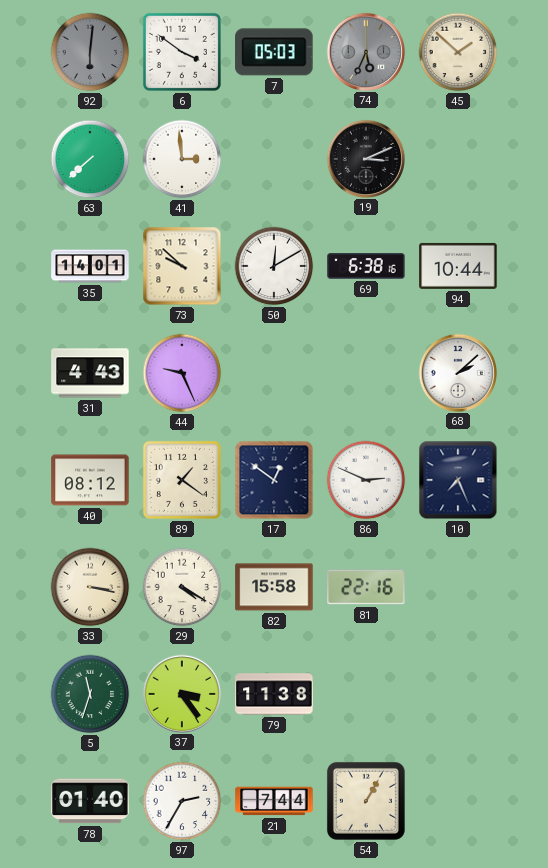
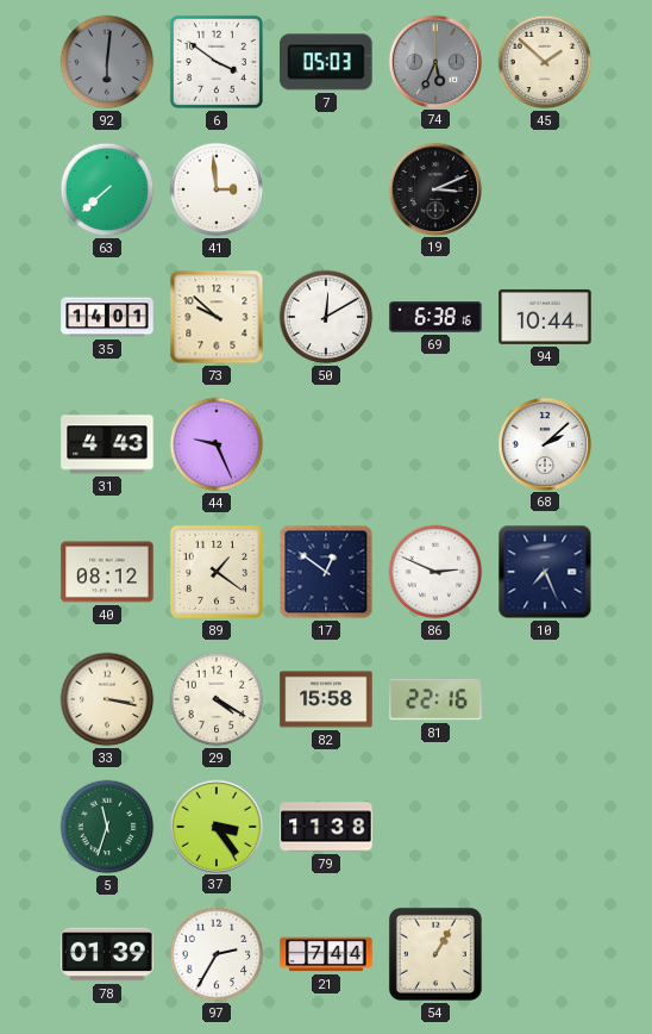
78: 01:40 -> 01:39
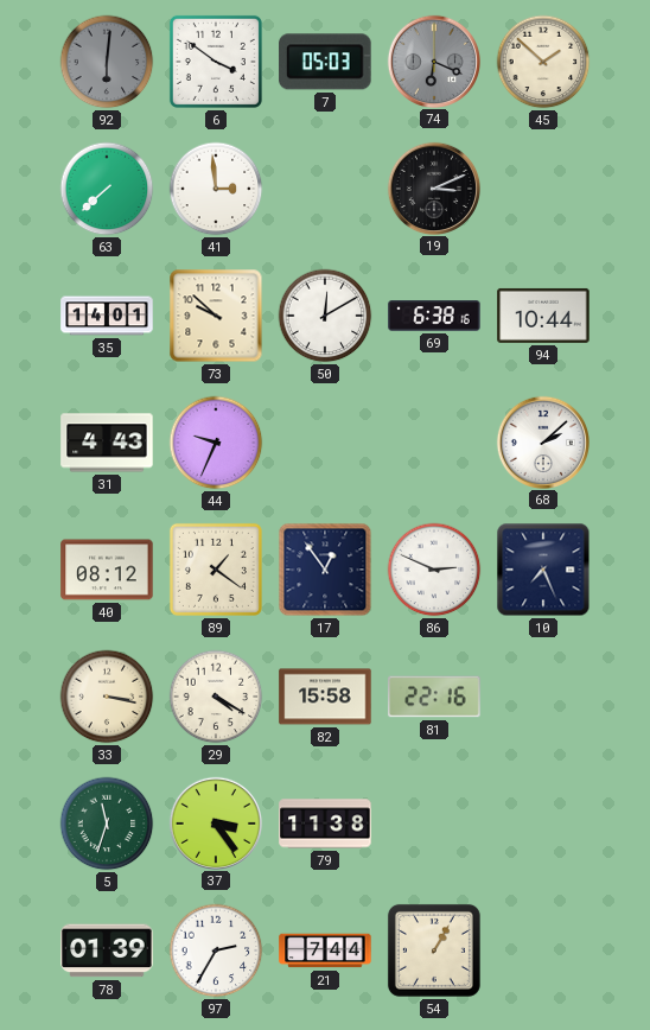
74: 5:34 -> 6:19
44: 9:26 -> 9:34
17: 12:51 -> 12:54
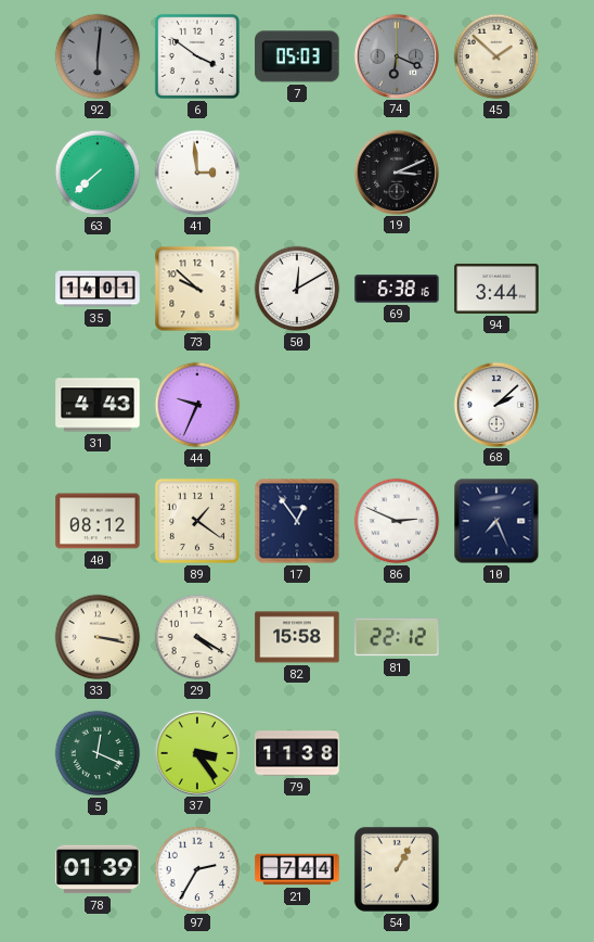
94: 10:44 -> 3:44
81: 22:16 -> 22:12
5: 11:33 -> 12:19
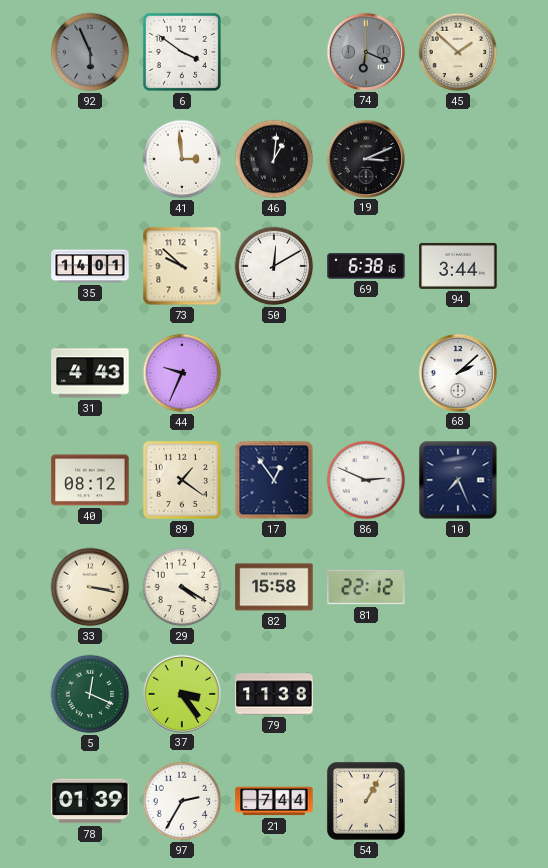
92: 6:01 -> 5:56
7: 05:03 -> none
63: 7:38 -> none
46: none -> 1:01
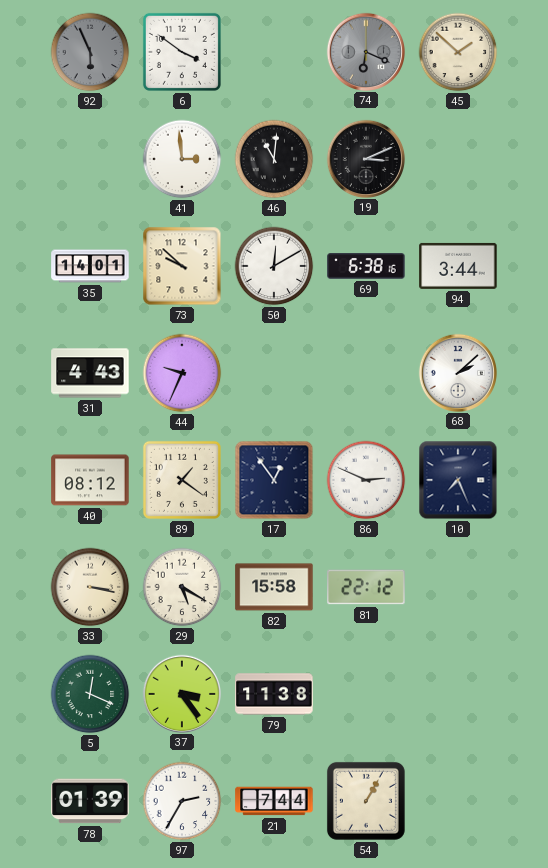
46: 1:01 -> 11:01
29: 4:20 -> 5:20
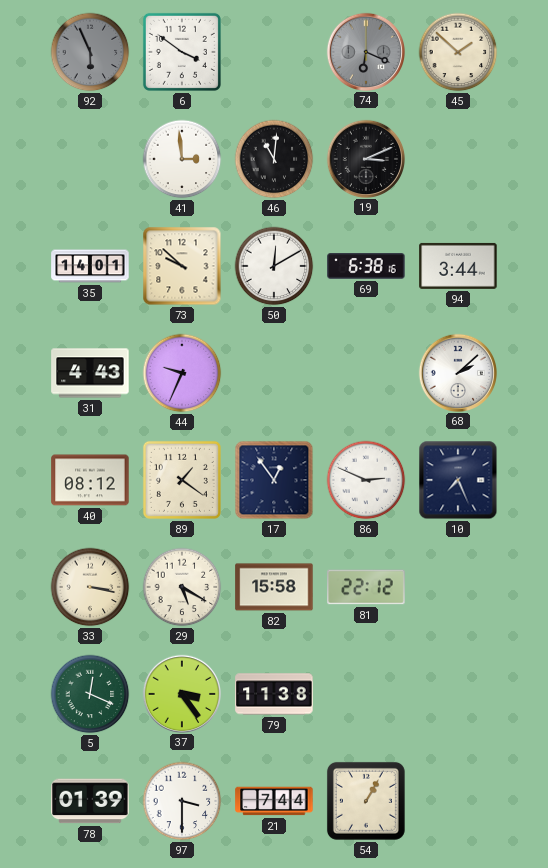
97: 2:35 -> 3:30
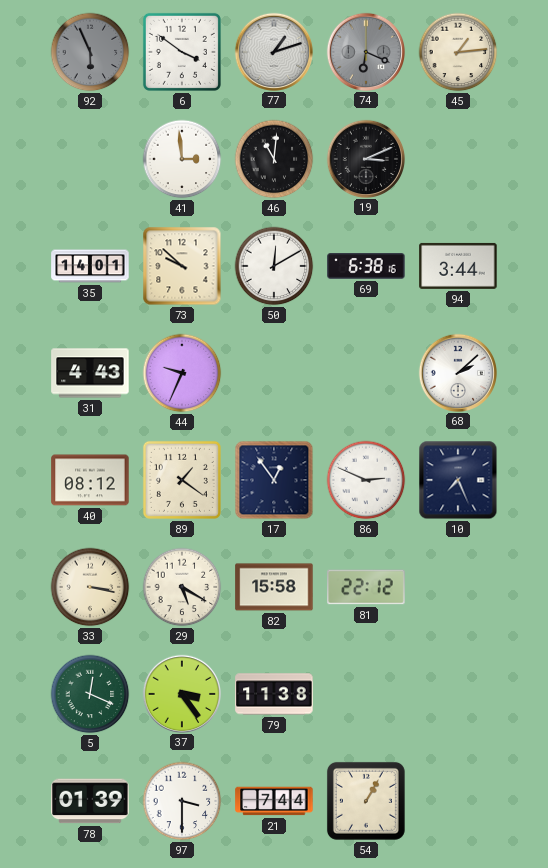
77: none -> 1:12
45: 1:52 -> 1:14
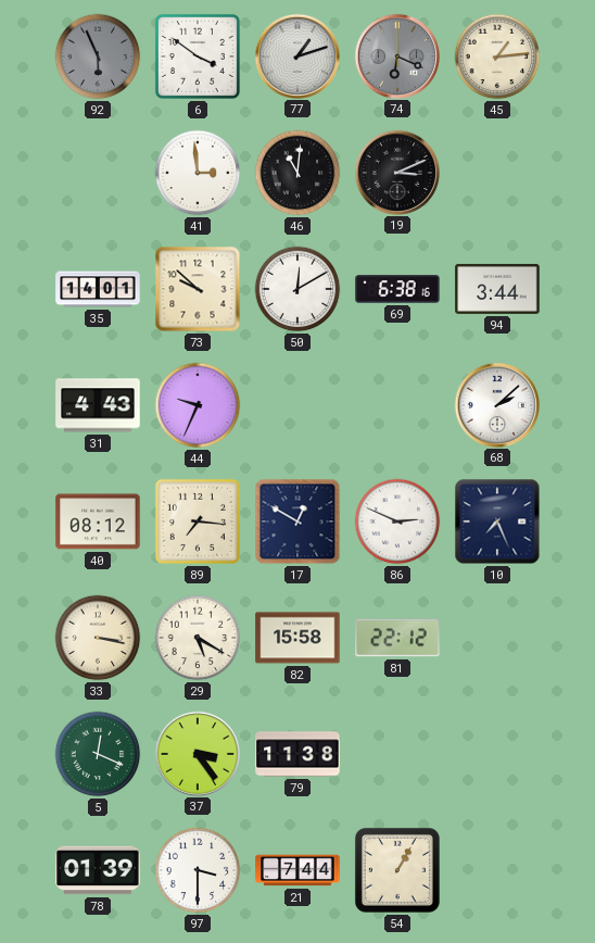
89: 1:21 -> 7:16
17: 12:54 -> 12:50
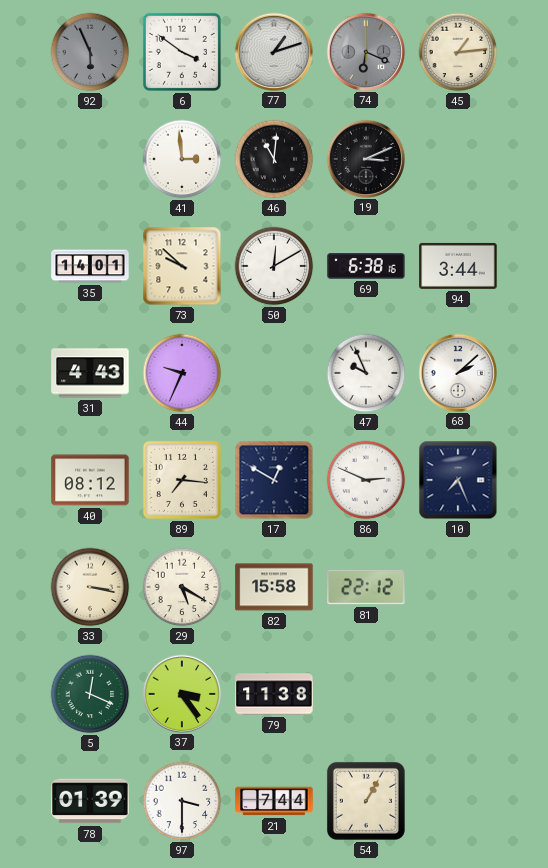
47: none -> 9:56
